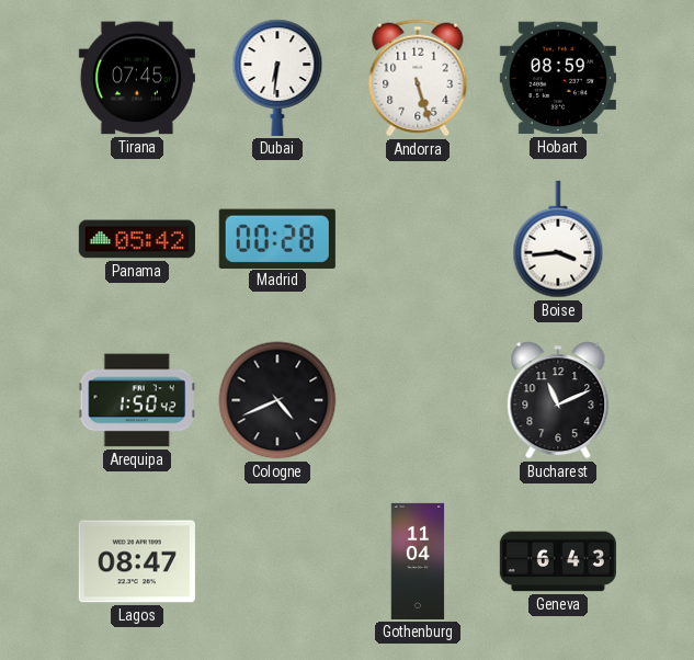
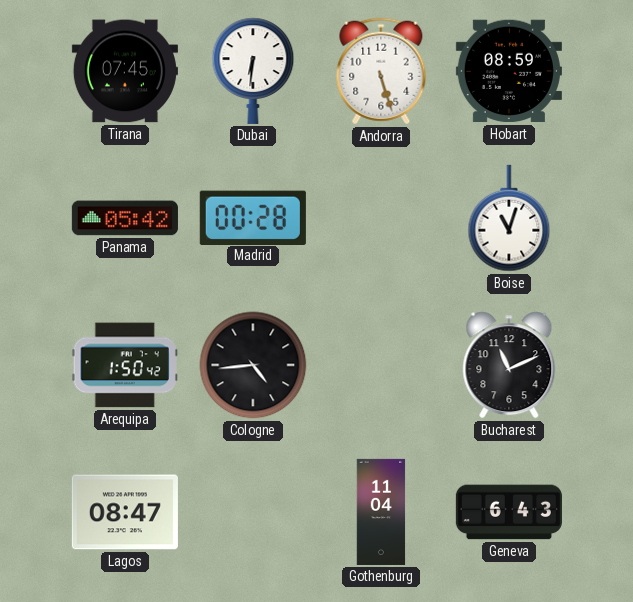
Boise: 3:44 -> 11:03
Cologne: 4:41 -> 4:44
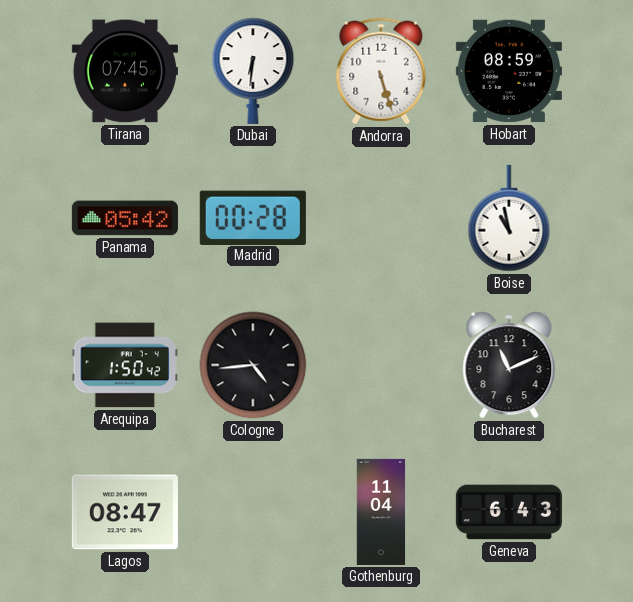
Boise: 11:03 -> 10:58
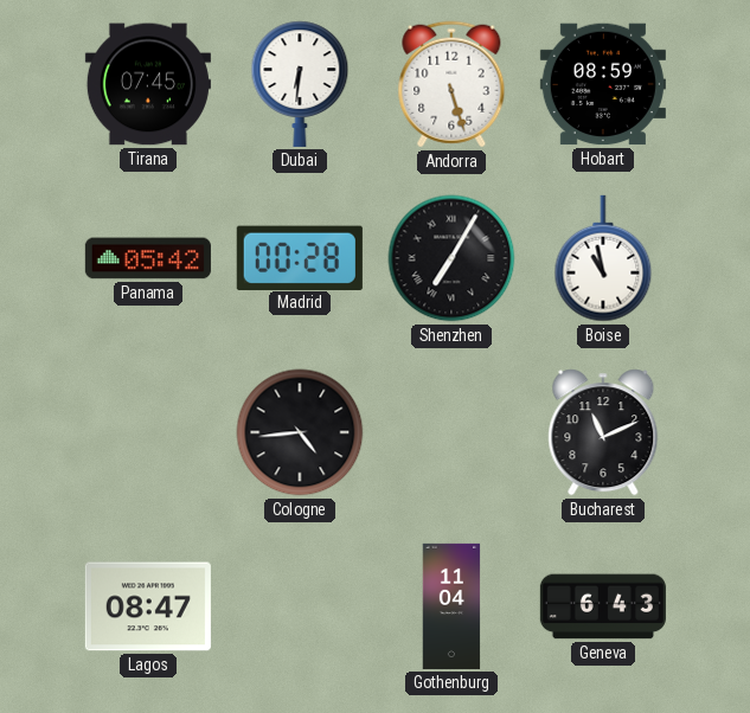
Shenzhen: none -> 7:05
Arequipa: 1:50 -> none
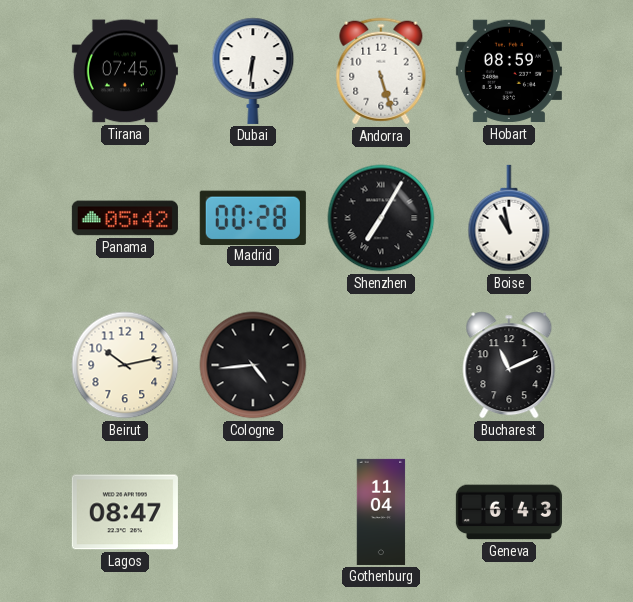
Beirut: none -> 10:13
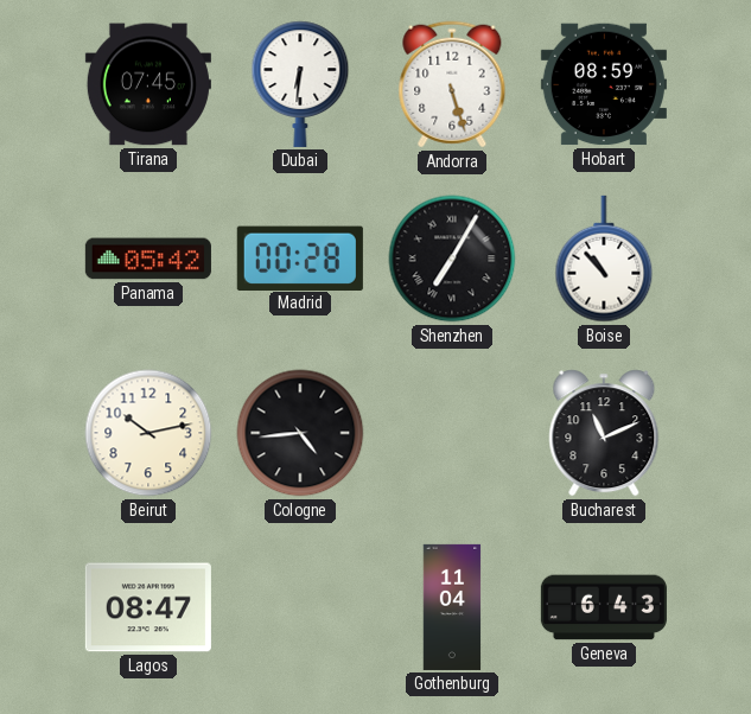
Boise: 10:58 -> 10:53
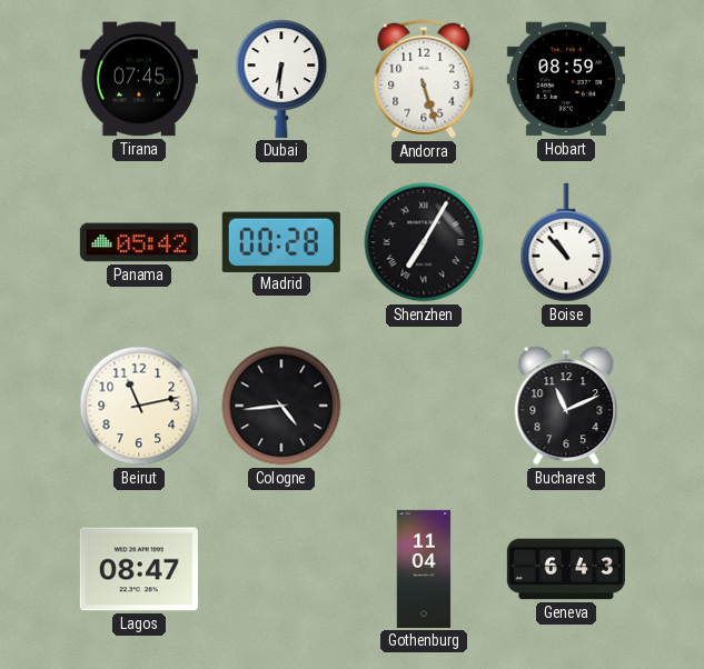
Beirut: 10:13 -> 11:13
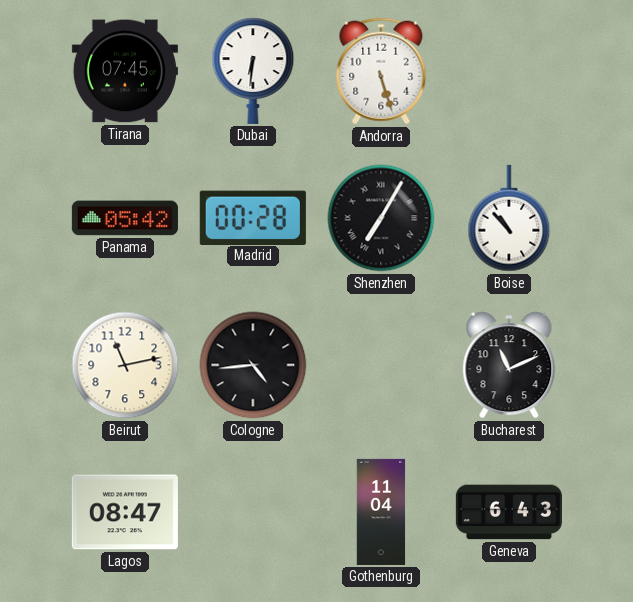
Hobart: 08:59 -> none
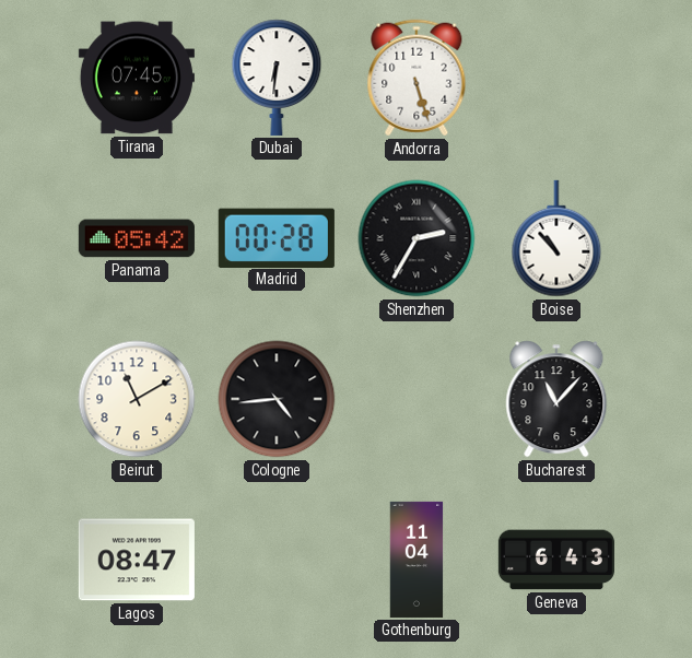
Shenzhen: 7:05 -> 2:35
Beirut: 11:13 -> 11:10
Bucharest: 11:11 -> 11:07
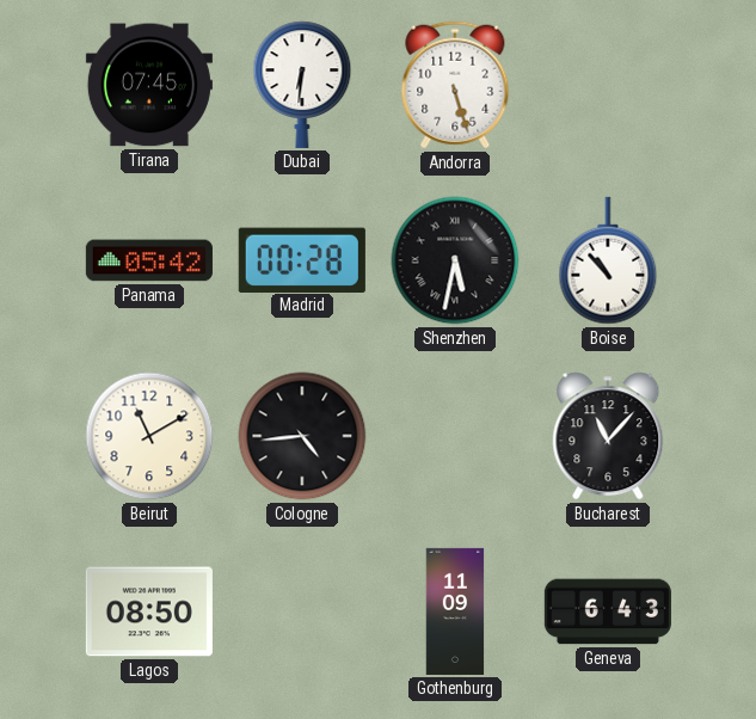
Shenzhen: 2:35 -> 5:32
Lagos: 08:47 -> 08:50
Gothenburg: 11:04 -> 11:09
